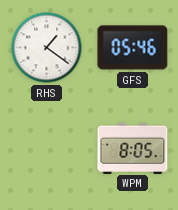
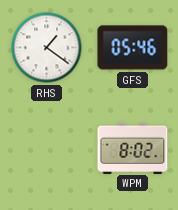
WPM: 8:05 -> 8:02
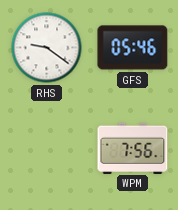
RHS: 1:21 -> 9:21
WPM: 8:02 -> 7:56
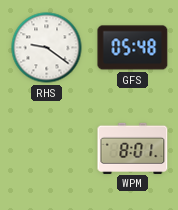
GFS: 05:46 -> 05:48
WPM: 7:56 -> 8:01
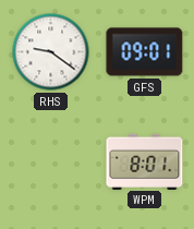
GFS: 05:48 -> 09:01
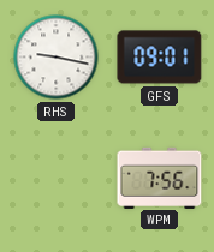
RHS: 9:21 -> 9:17
WPM: 8:01 -> 7:56
